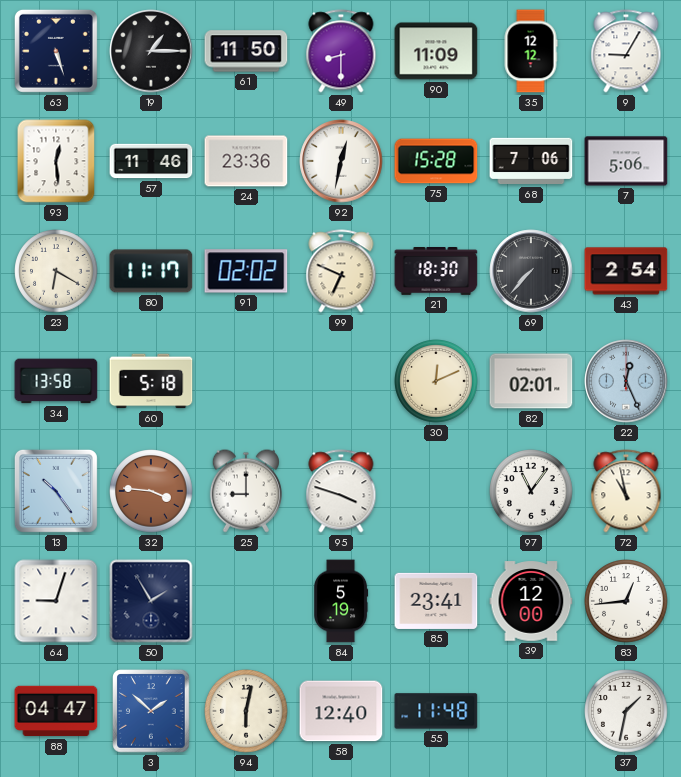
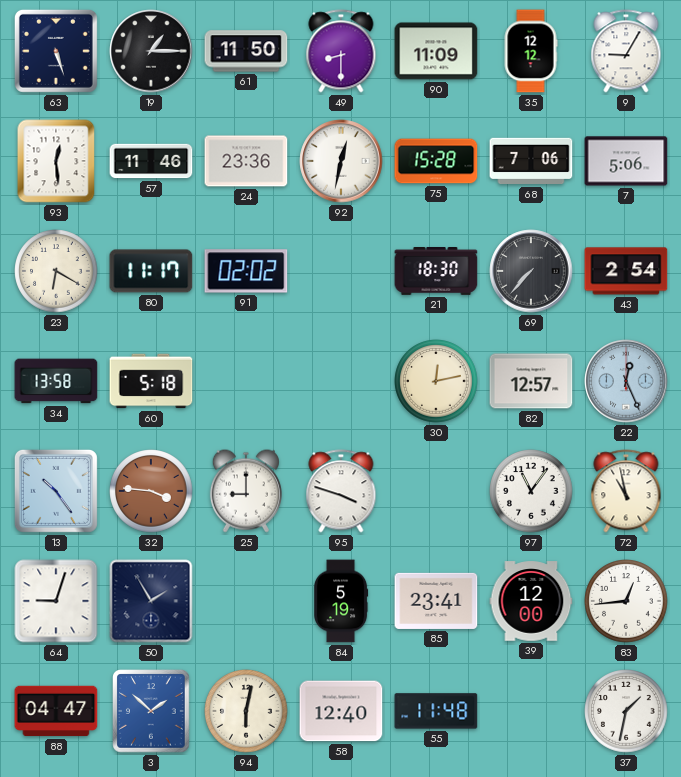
99: 6:49 -> none
30: 12:11 -> 12:13
82: 02:01 -> 12:57
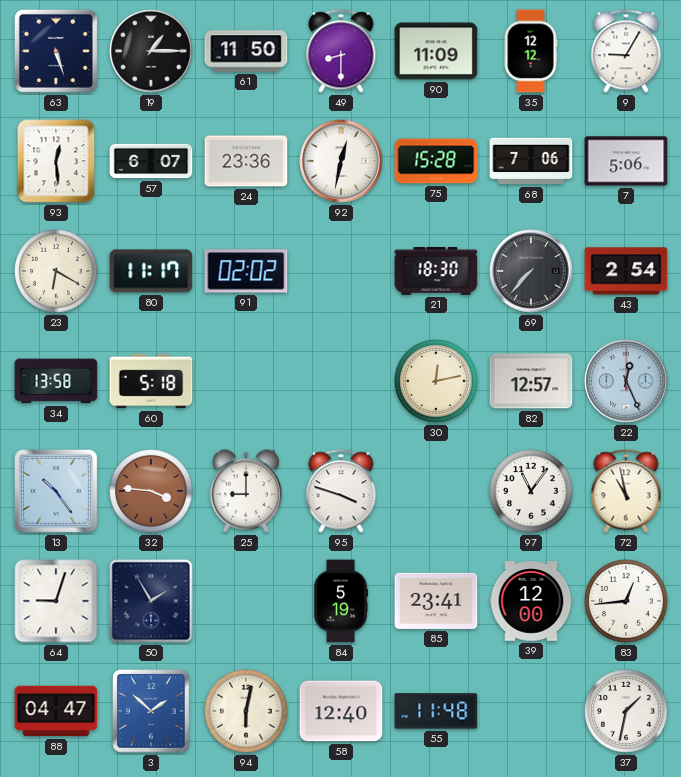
57: 11:46 -> 6:07
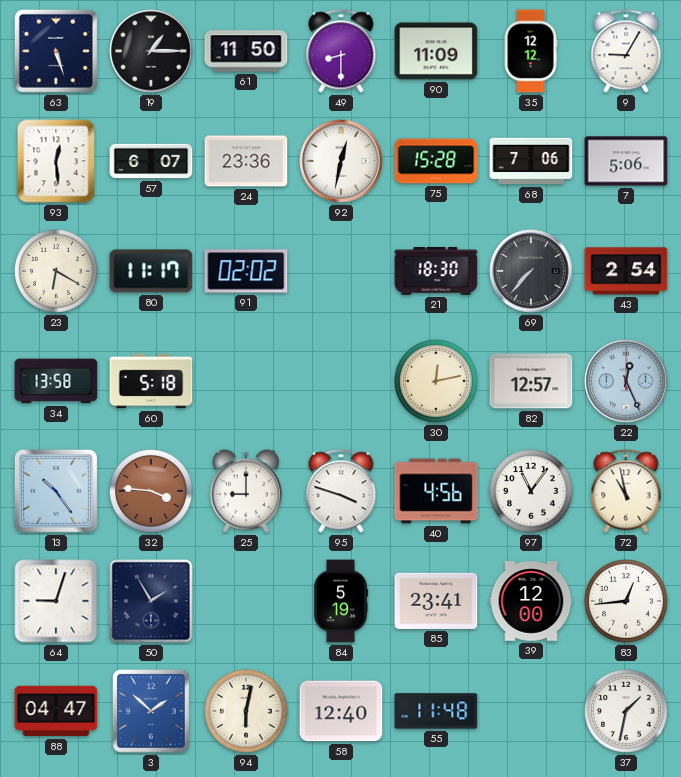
40: none -> 4:56
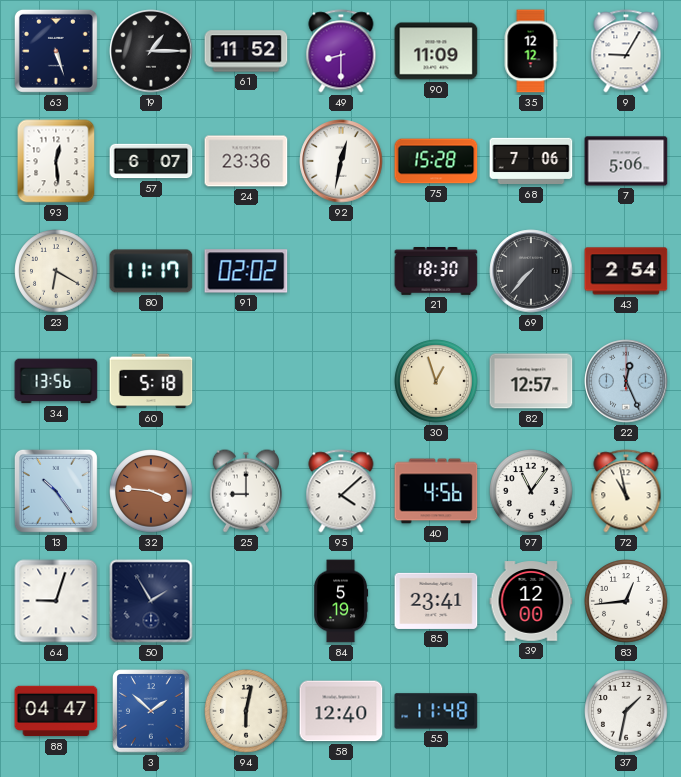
61: 11:50 -> 11:52
34: 13:58 -> 13:56
30: 12:13 -> 12:57
95: 3:48 -> 4:08
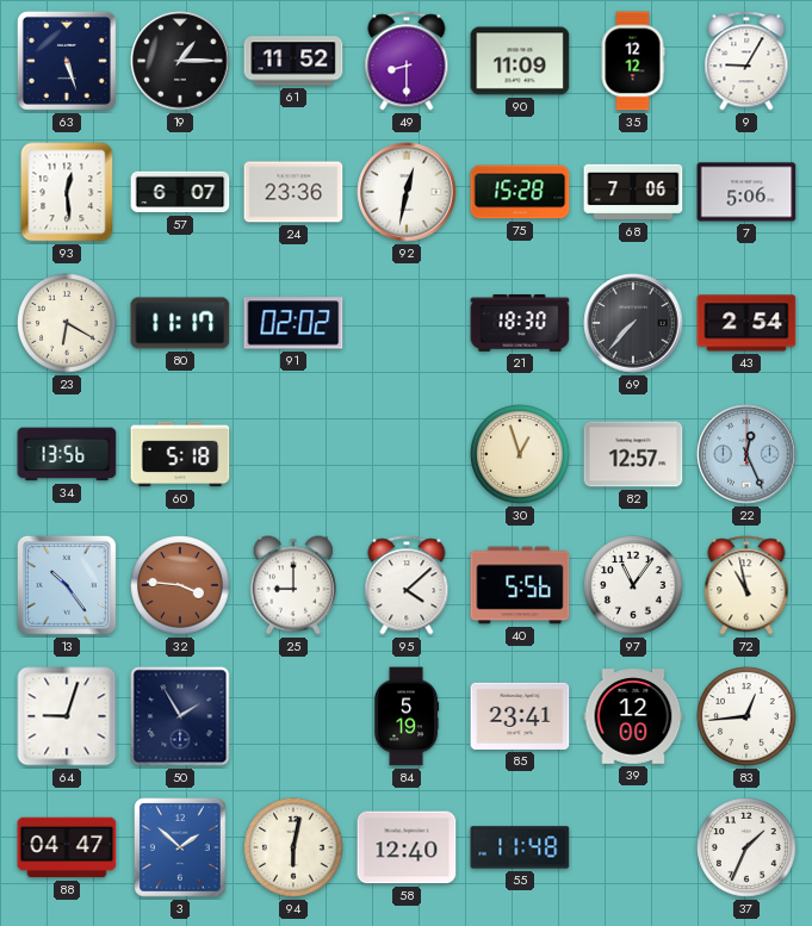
40: 4:56 -> 5:56
37: 1:32 -> 1:34
